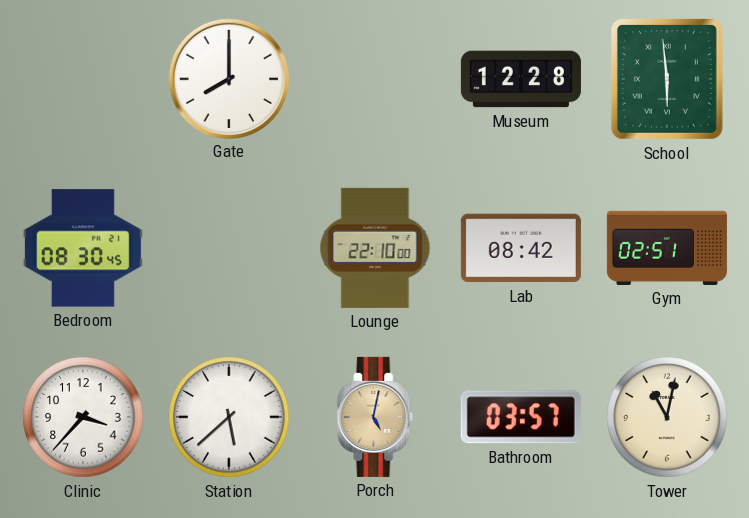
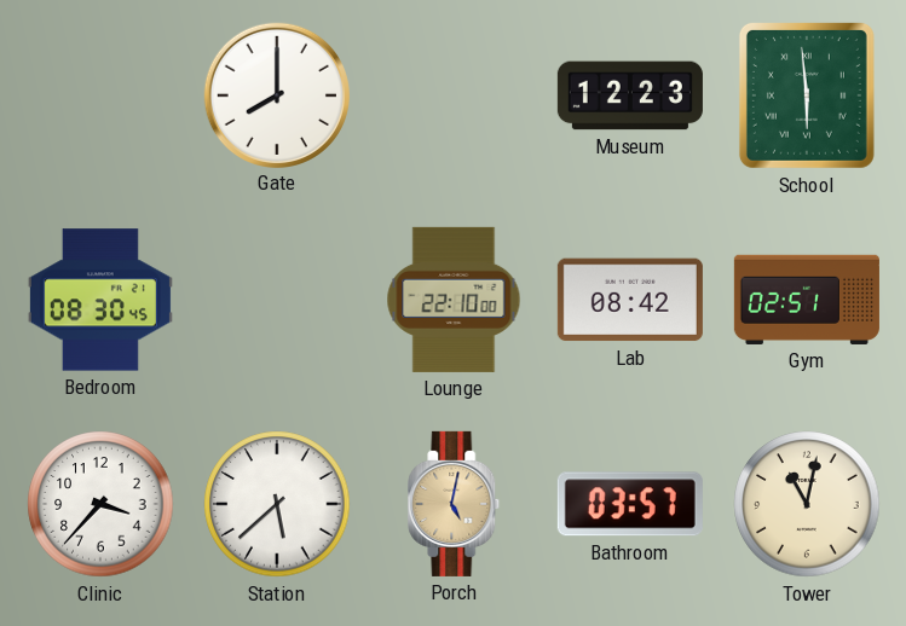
Museum: 12:28 -> 12:23
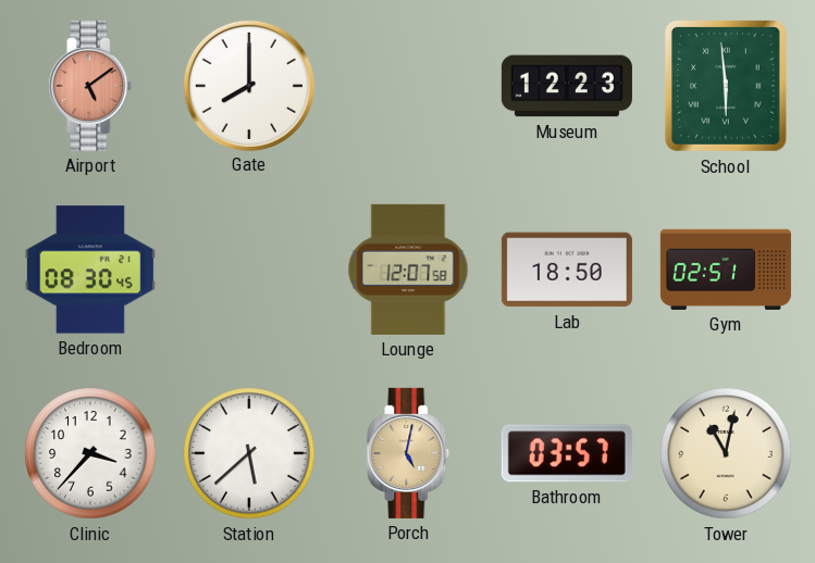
Airport: none -> 5:09
Lounge: 22:10 -> 12:07
Lab: 08:42 -> 18:50
